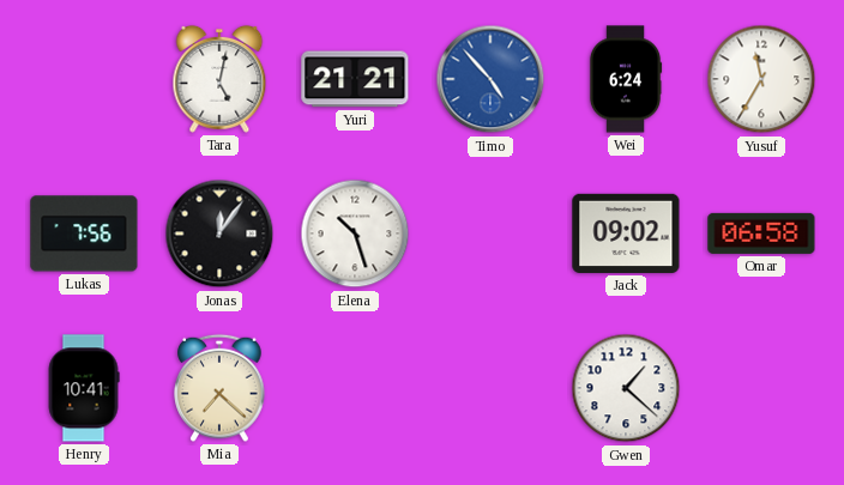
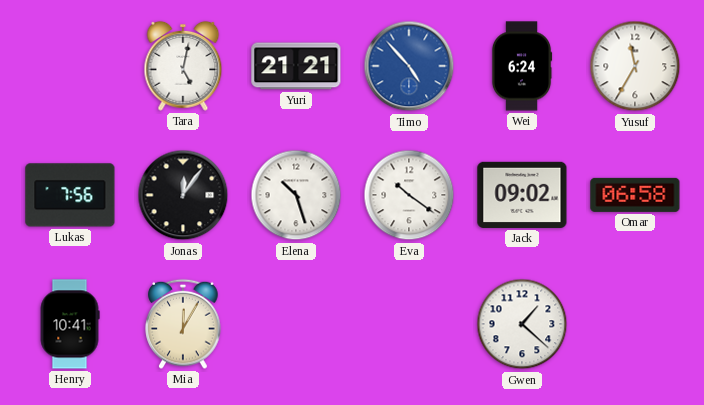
Eva: none -> 10:21
Mia: 7:22 -> 12:05
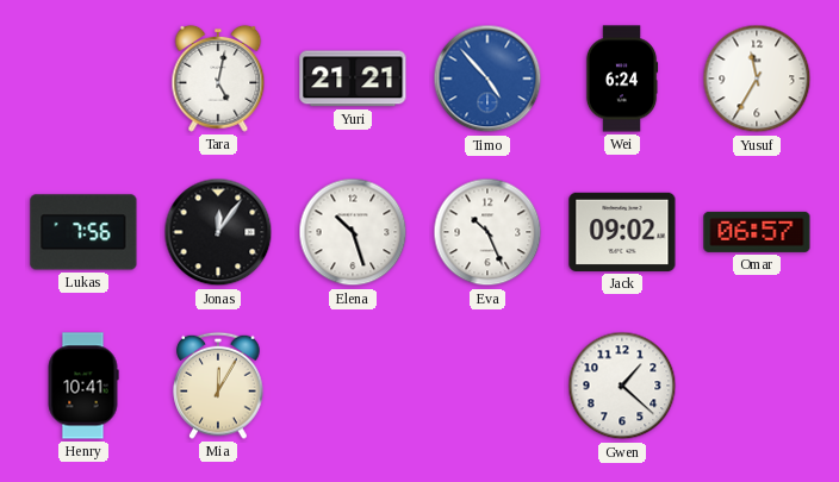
Eva: 10:21 -> 10:26
Omar: 06:58 -> 06:57
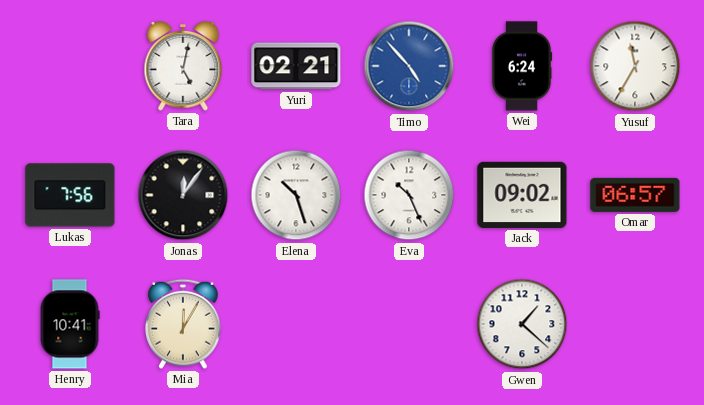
Yuri: 21:21 -> 02:21
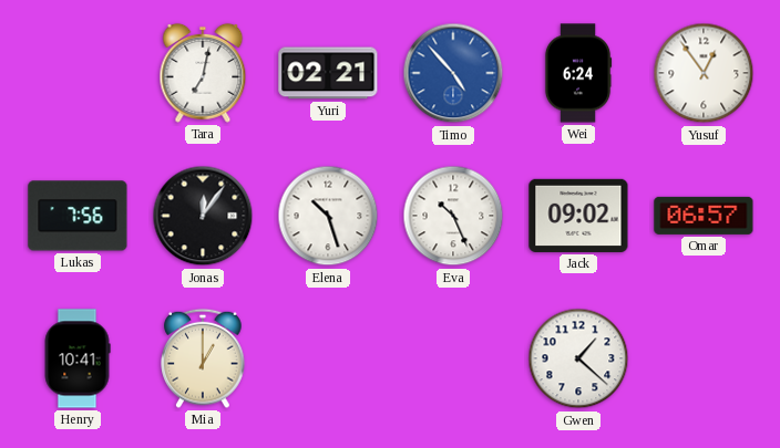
Tara: 5:02 -> 7:02
Yusuf: 11:35 -> 12:54
Mia: 12:05 -> 1:00
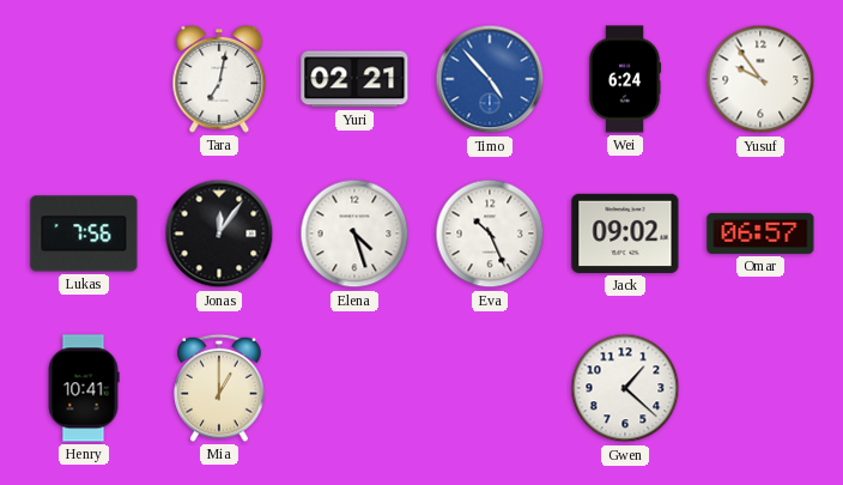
Yusuf: 12:54 -> 9:54
Elena: 10:27 -> 4:27
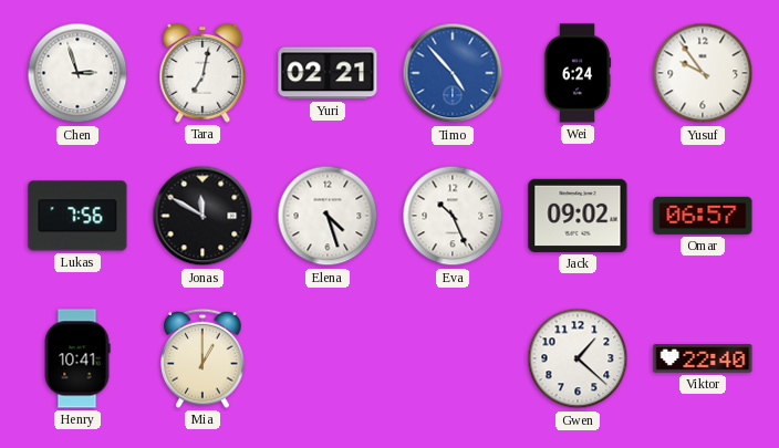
Chen: none -> 2:57
Jonas: 12:06 -> 11:50
Viktor: none -> 22:40
